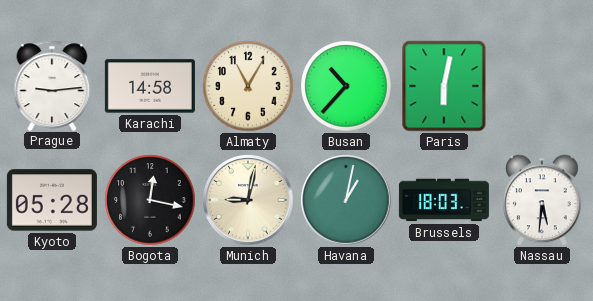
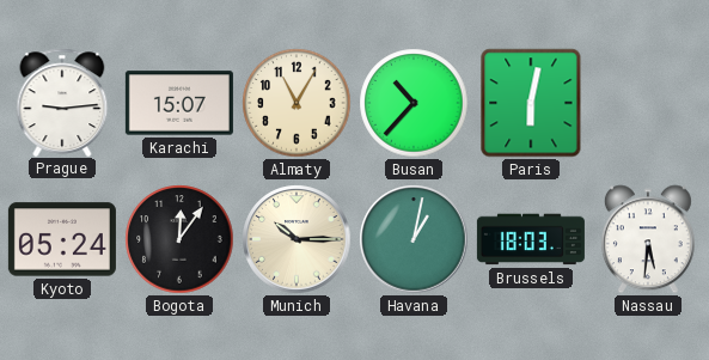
Karachi: 14:58 -> 15:07
Kyoto: 05:28 -> 05:24
Bogota: 12:17 -> 12:06
Munich: 9:02 -> 10:15
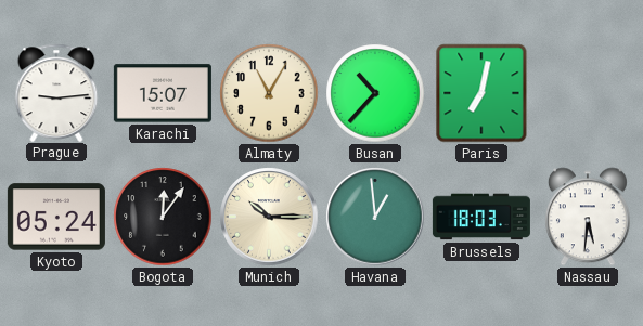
Paris: 6:02 -> 7:02
Havana: 1:02 -> 12:59
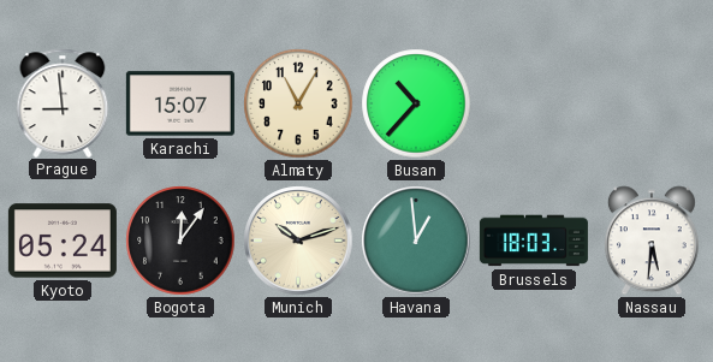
Prague: 9:14 -> 8:59
Paris: 7:02 -> none
Munich: 10:15 -> 10:12
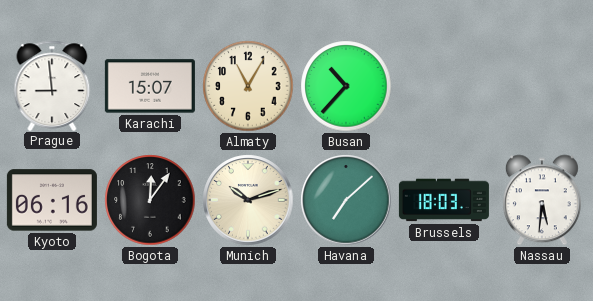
Kyoto: 05:24 -> 06:16
Havana: 12:59 -> 7:08
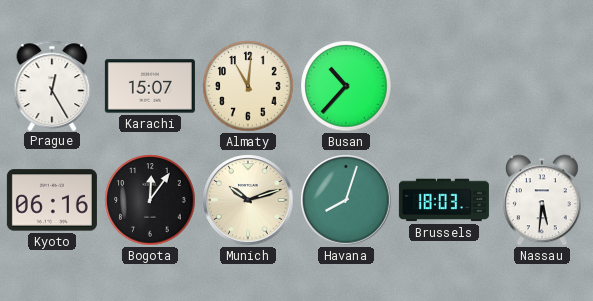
Prague: 8:59 -> 12:25
Almaty: 11:05 -> 11:01
Havana: 7:08 -> 8:03
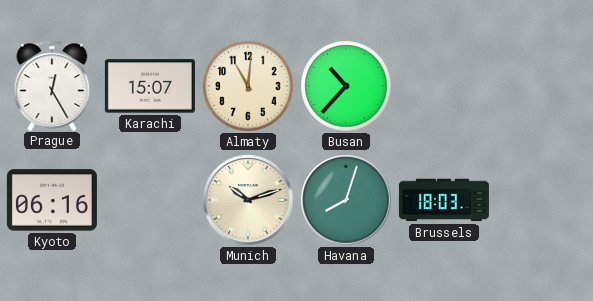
Bogota: 12:06 -> none
Nassau: 5:31 -> none
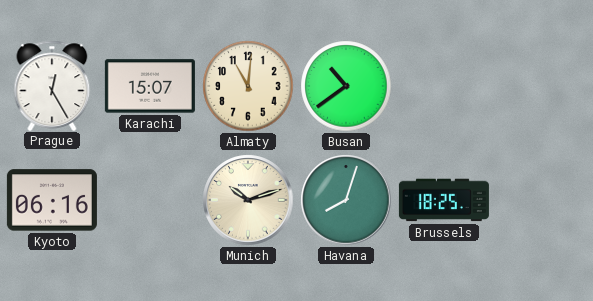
Busan: 10:37 -> 10:39
Brussels: 18:03 -> 18:25
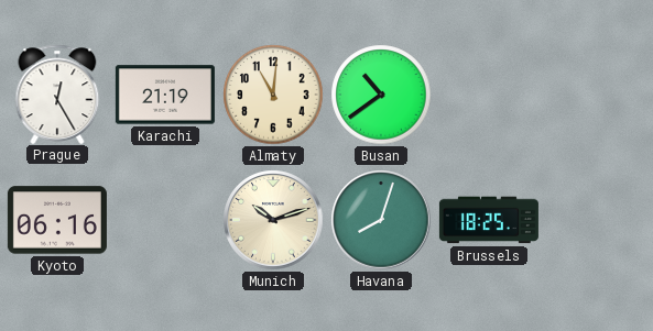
Karachi: 15:07 -> 21:19
